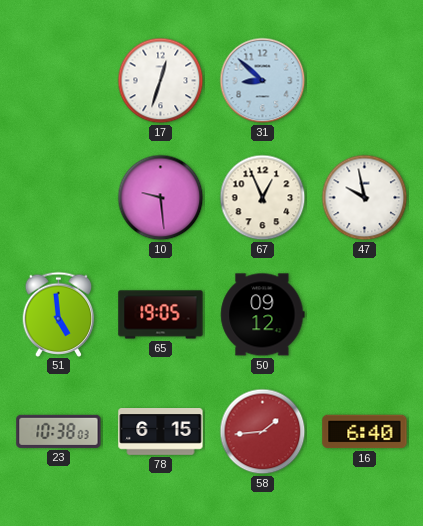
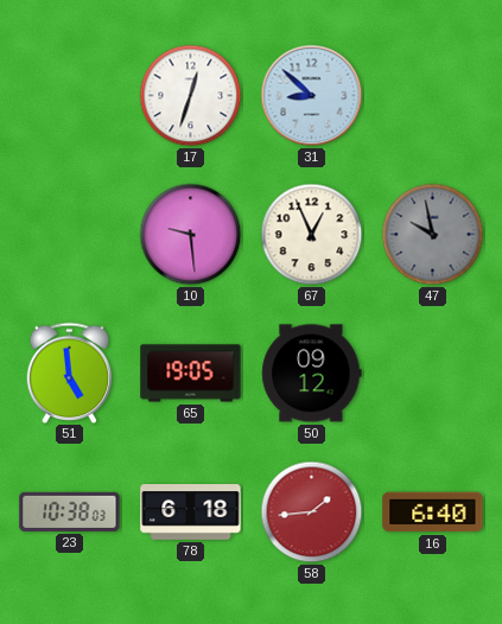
47 dial: white -> grey
78: 6:15 -> 6:18
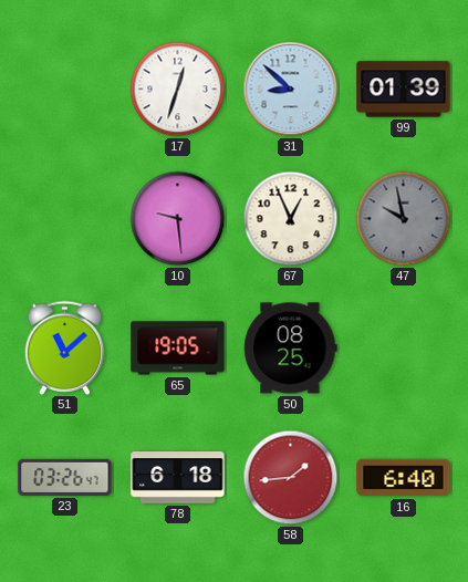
99: none -> 01:39
51: 4:59 -> 11:08
50: 09:12 -> 08:25
23: 10:38 -> 03:26
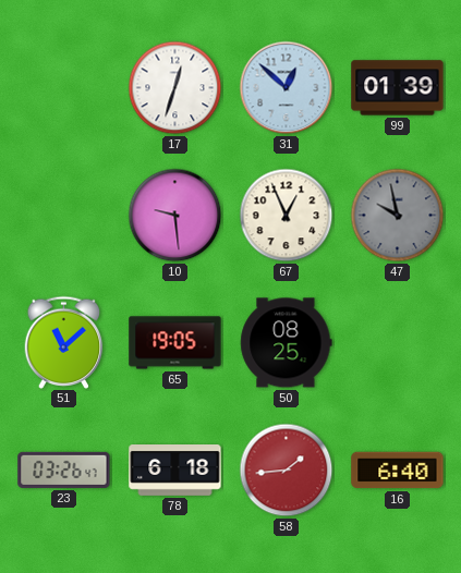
31: 8:52 -> 12:52
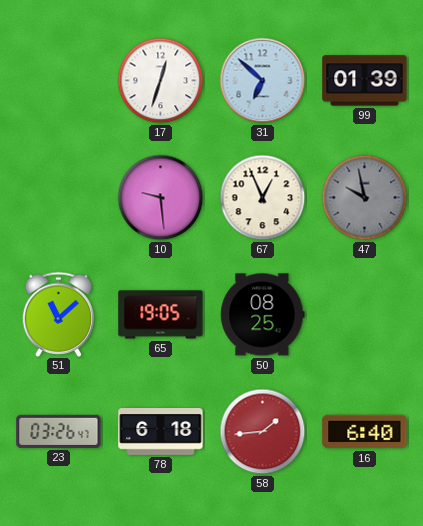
31: 12:52 -> 6:52
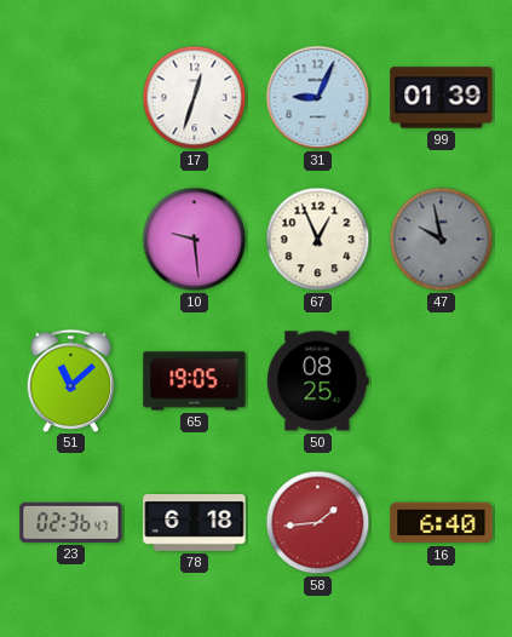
31: 6:52 -> 9:04
23: 03:26 -> 02:36
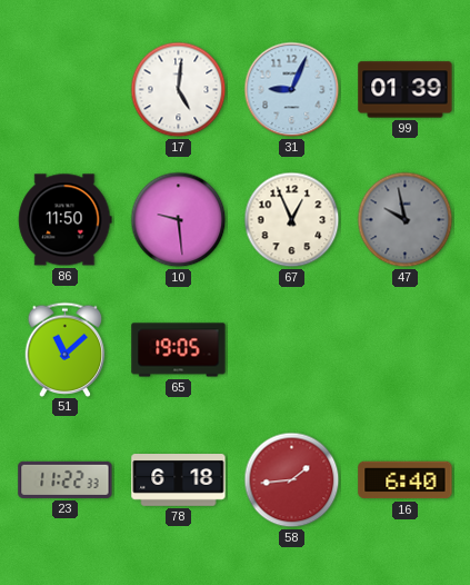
17: 12:33 -> 5:01
86: none -> 11:50
50: 08:25 -> none
23: 02:36 -> 11:22
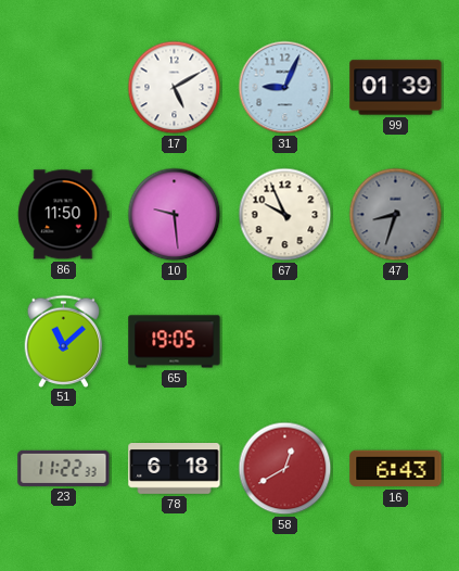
17: 5:01 -> 5:10
67: 12:56 -> 9:56
47: 9:58 -> 8:33
58: 1:44 -> 12:40
16: 6:40 -> 6:43
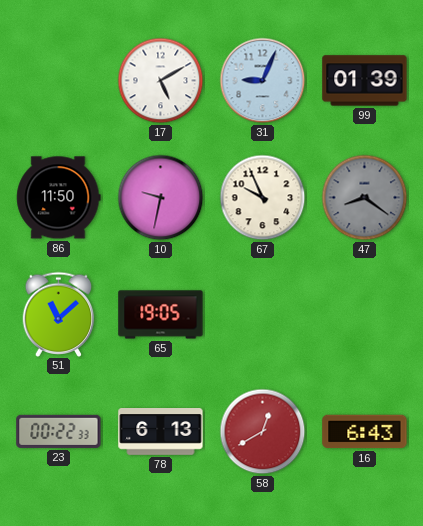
10: 9:29 -> 9:32
47: 8:33 -> 8:21
23: 11:22 -> 00:22
78: 6:18 -> 6:13
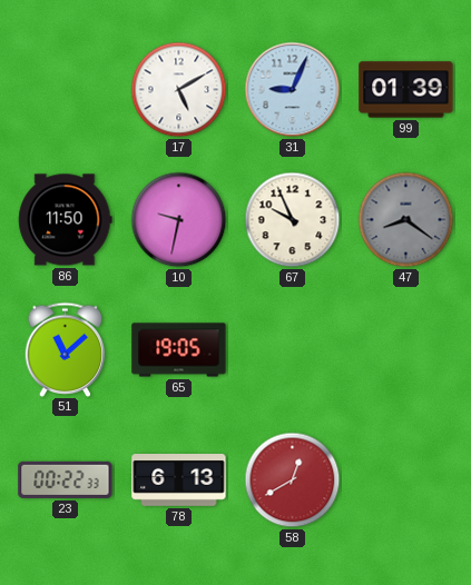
16: 6:43 -> none
